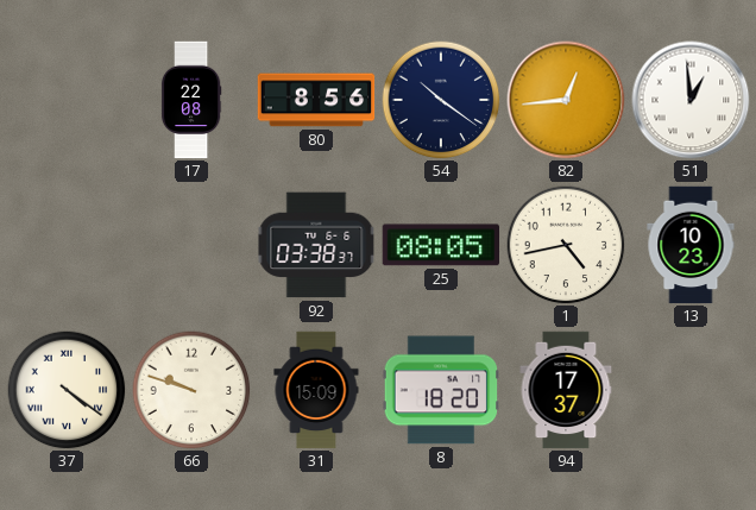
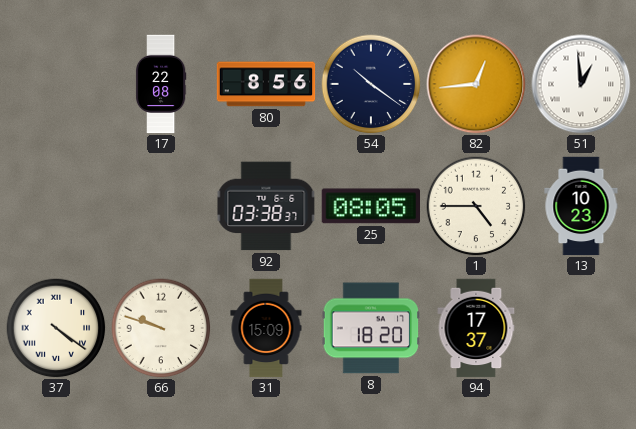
1: 4:43 -> 4:45
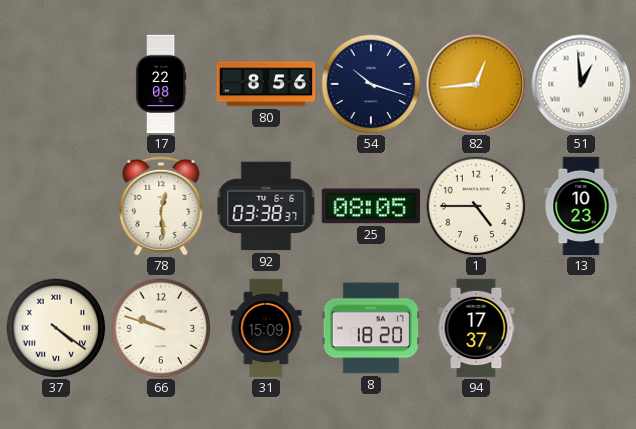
54: 10:21 -> 10:18
78: none -> 12:29
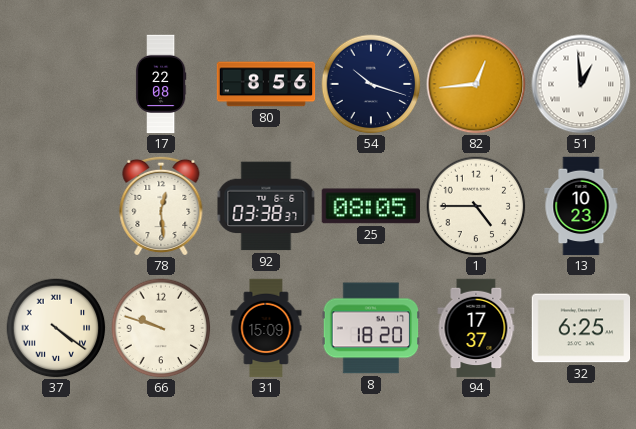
32: none -> 6:25
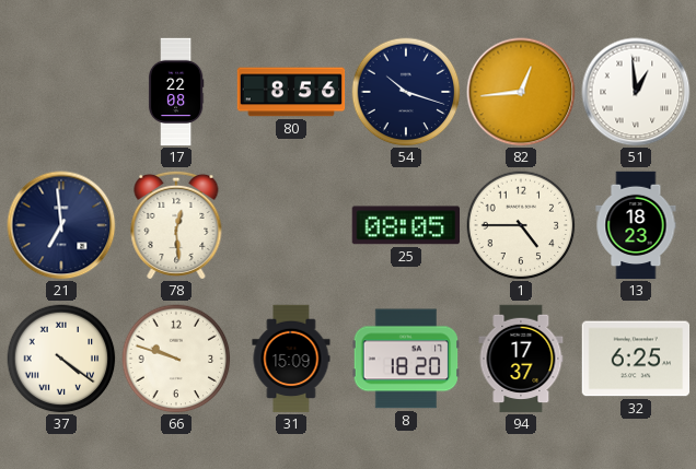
21: none -> 6:59
92: 03:38 -> none
13: 10:23 -> 18:23
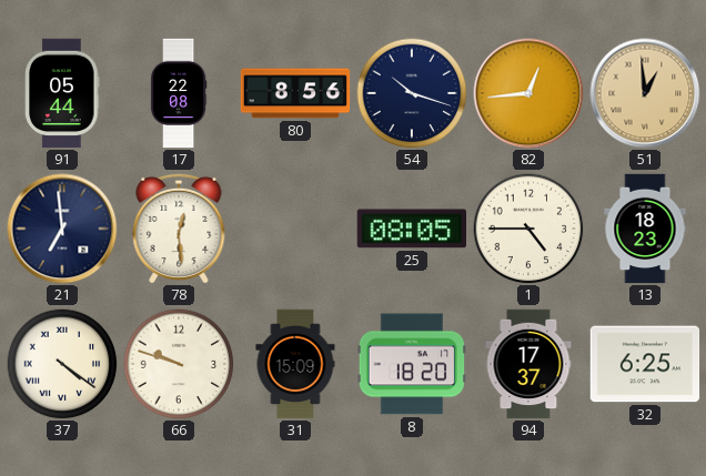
91: none -> 05:44
51 dial: white -> champagne
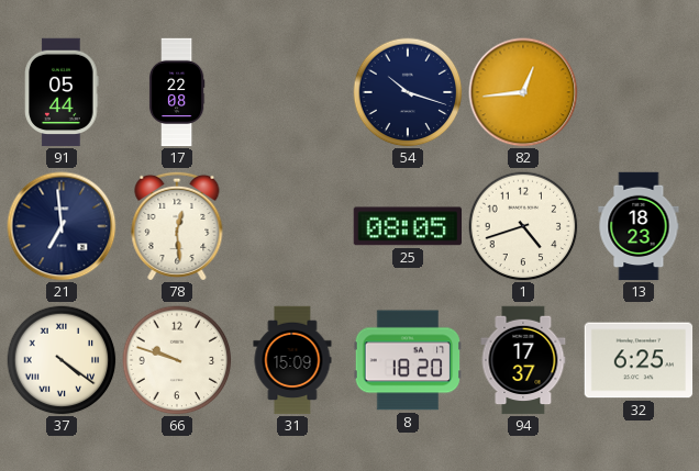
80: 8:56 -> none
51: 12:59 -> none
1: 4:45 -> 4:42
